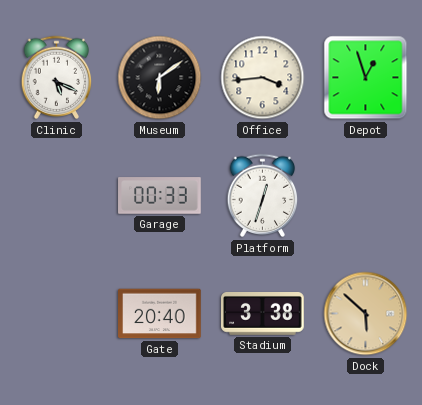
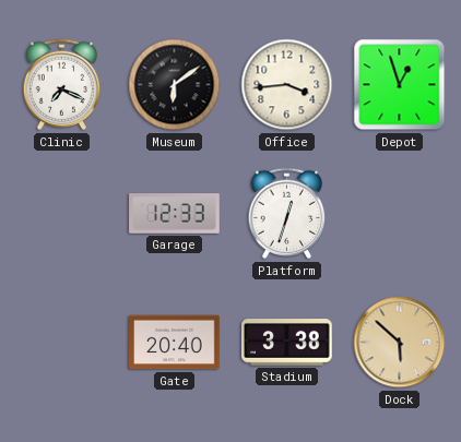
Clinic: 5:19 -> 7:19
Garage: 00:33 -> 12:33
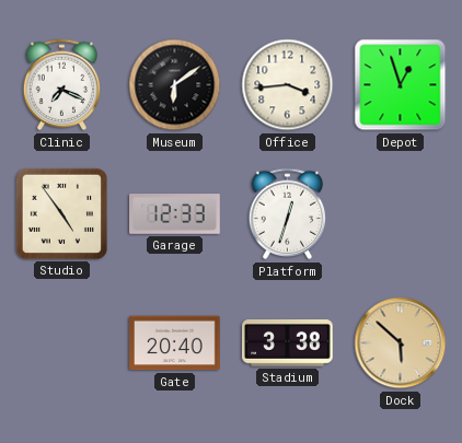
Studio: none -> 4:54
